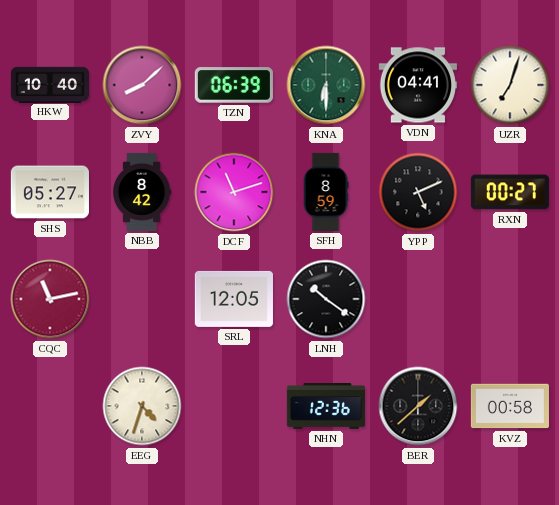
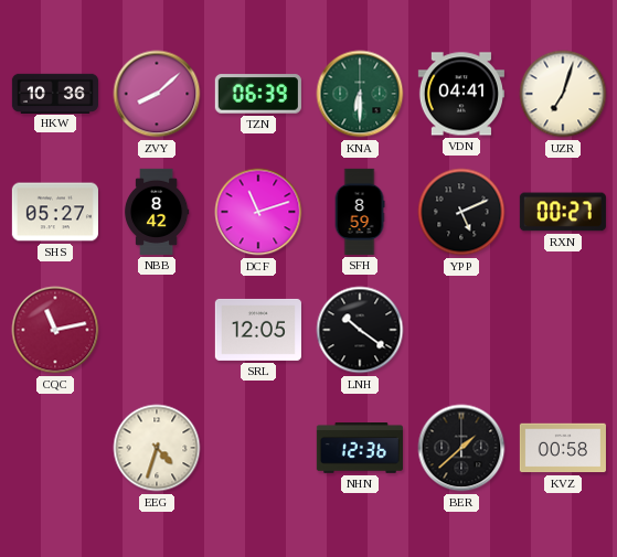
HKW: 10:40 -> 10:36
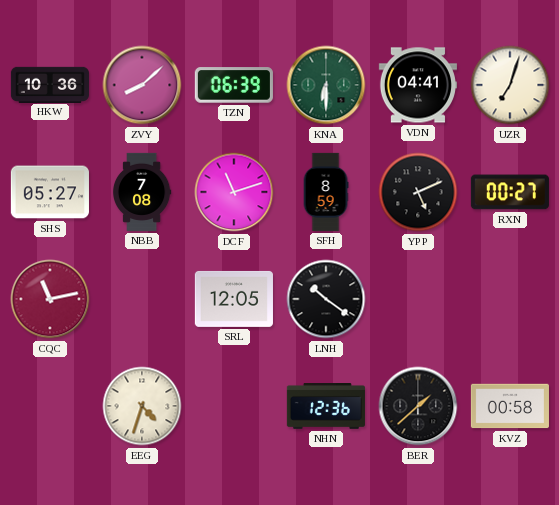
NBB: 8:42 -> 7:08
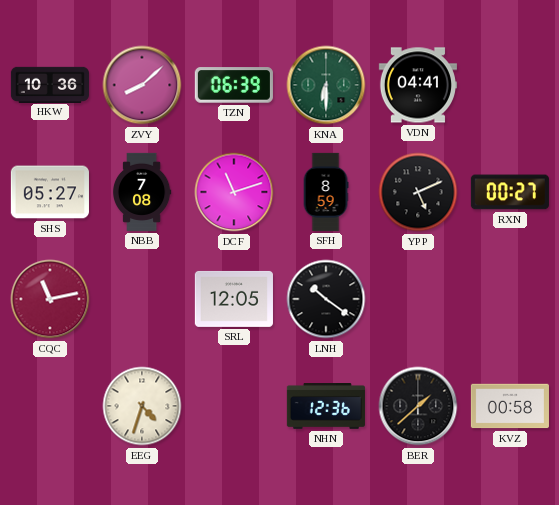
UZR: 7:03 -> none
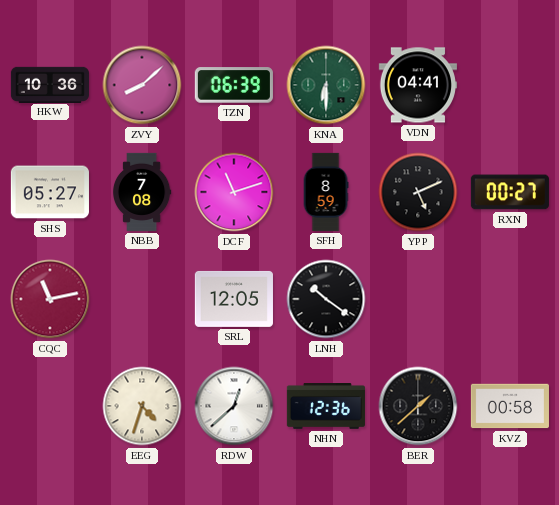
RDW: none -> 12:38
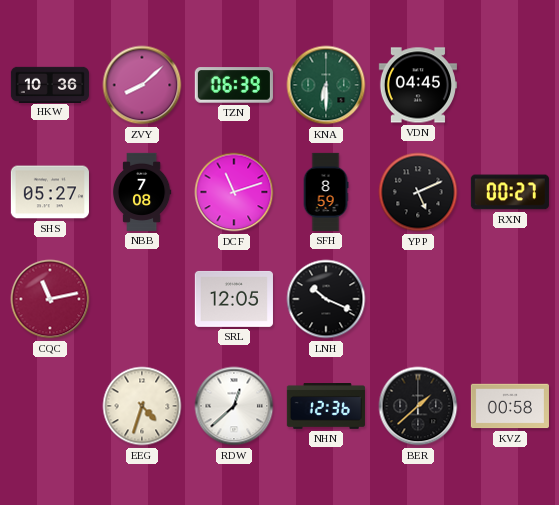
VDN: 04:41 -> 04:45
LNH: 10:21 -> 10:19
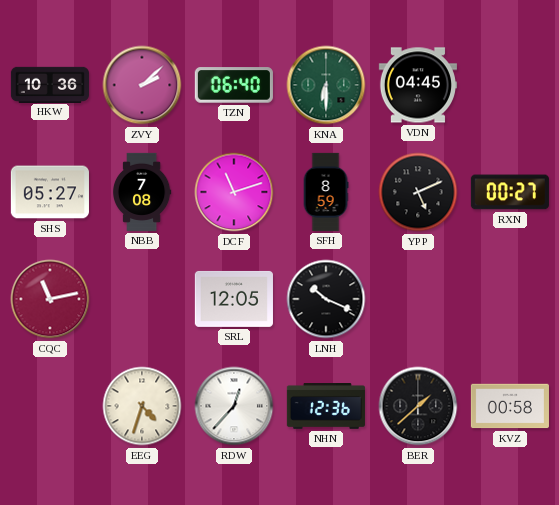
ZVY: 8:08 -> 2:08
TZN: 06:39 -> 06:40
RDW: 12:38 -> 12:37
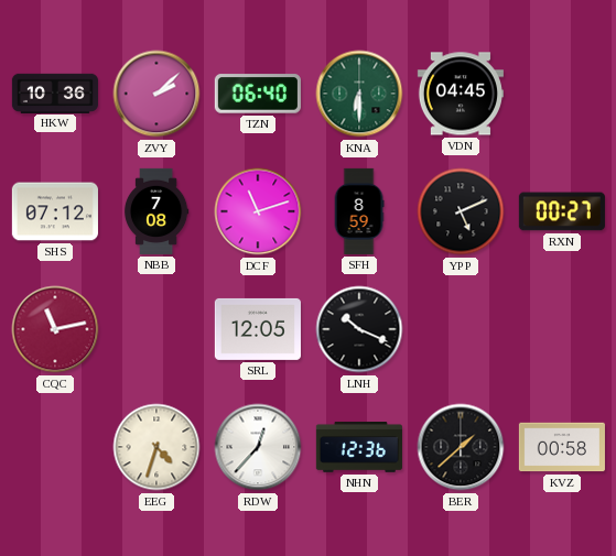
SHS: 05:27 -> 07:12
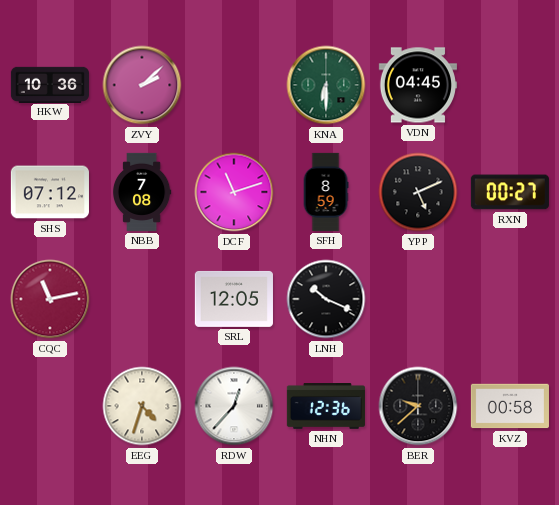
TZN: 06:40 -> none
BER: 1:38 -> 9:38
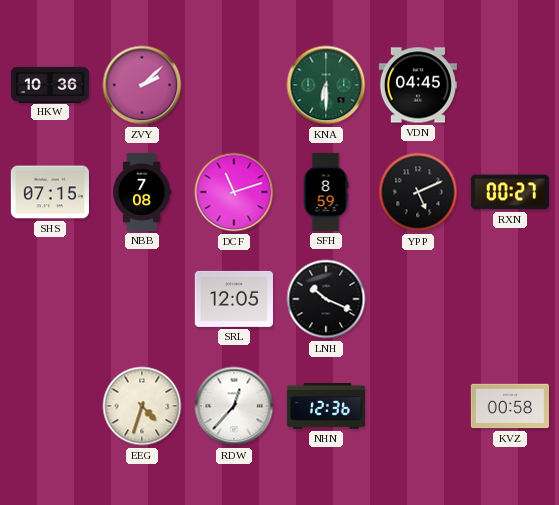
SHS: 07:12 -> 07:15
CQC: 11:13 -> none
BER: 9:38 -> none
